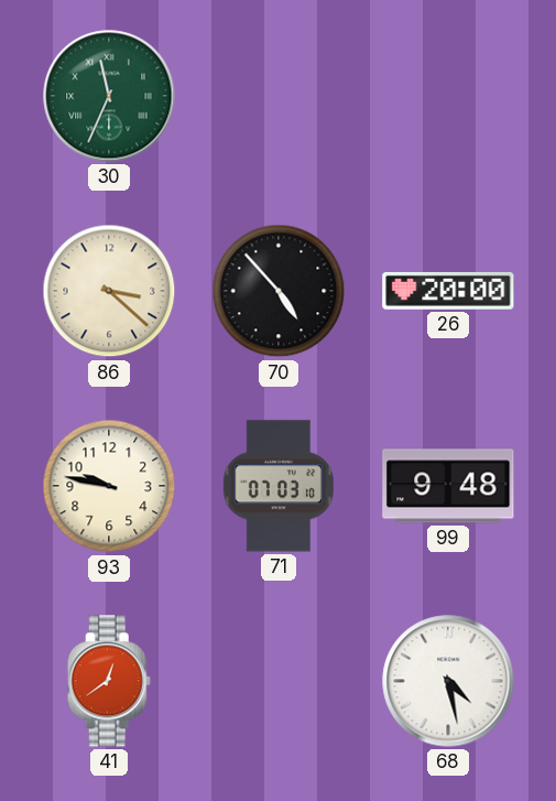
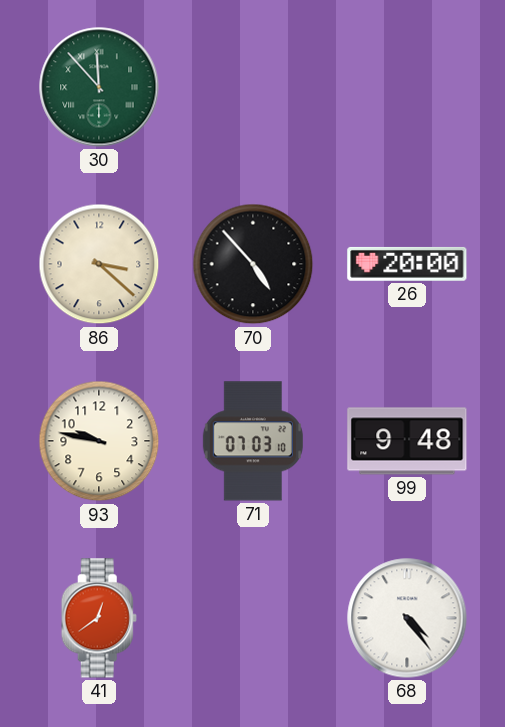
30: 11:34 -> 11:53
68: 4:28 -> 4:24
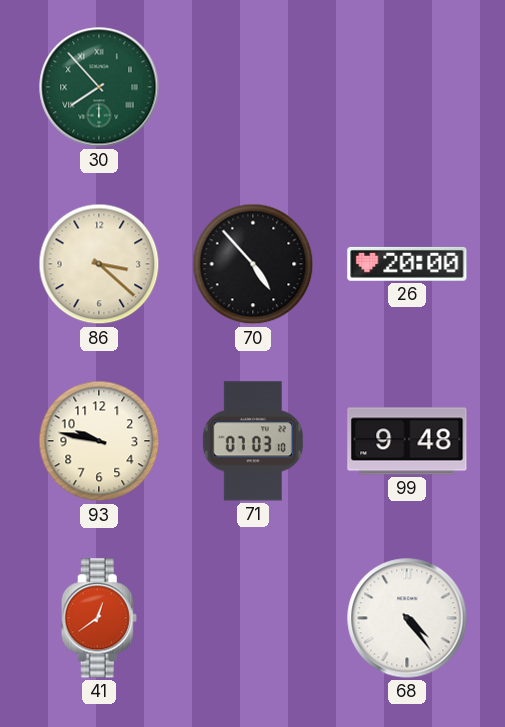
30: 11:53 -> 7:53
